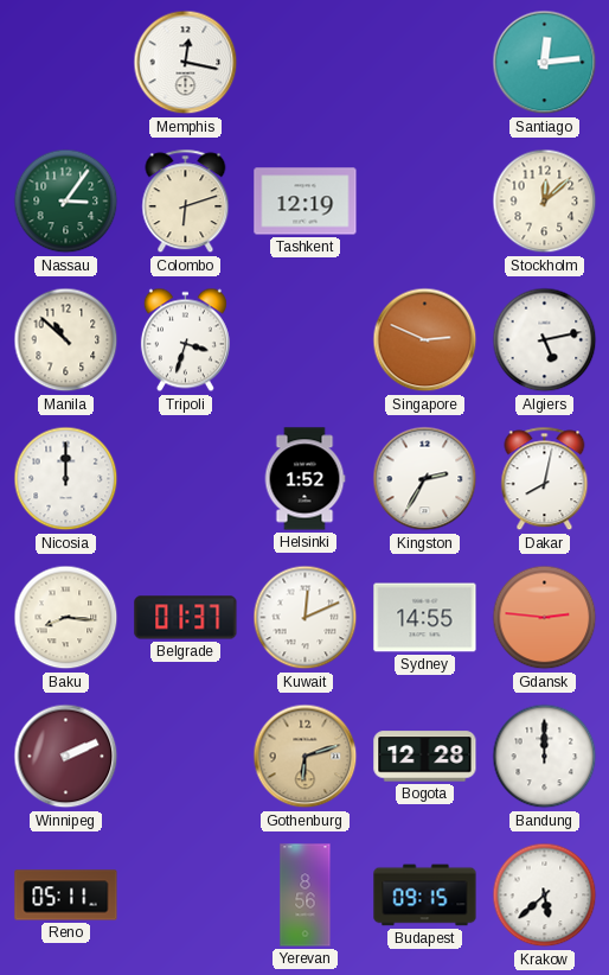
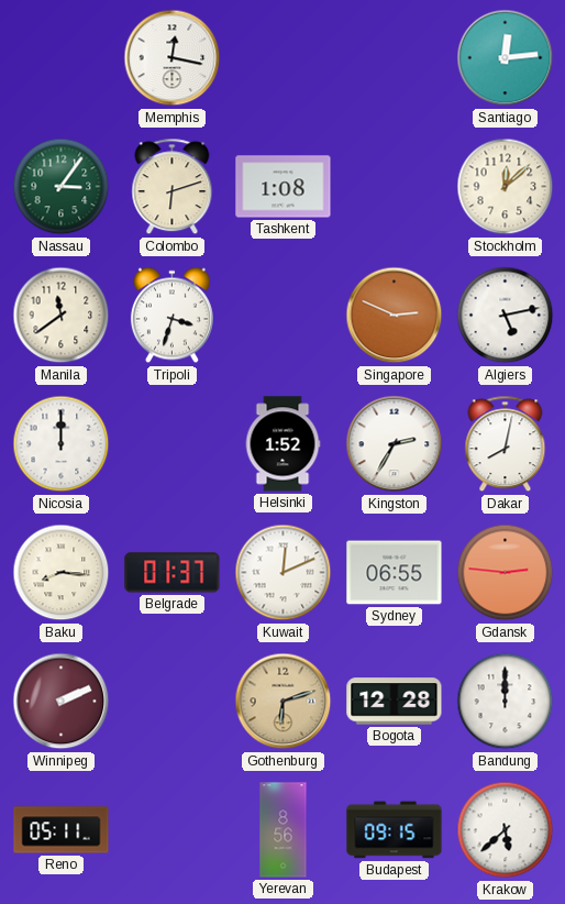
Tashkent: 12:19 -> 1:08
Manila: 10:52 -> 11:39
Sydney: 14:55 -> 06:55
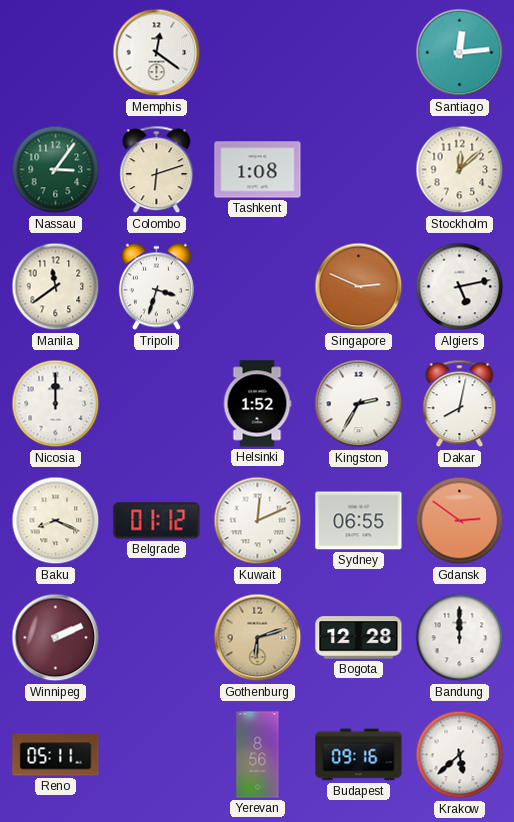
Memphis: 12:17 -> 12:21
Baku: 8:16 -> 8:19
Belgrade: 01:37 -> 01:12
Gdansk: 2:46 -> 2:51
Budapest: 09:15 -> 09:16
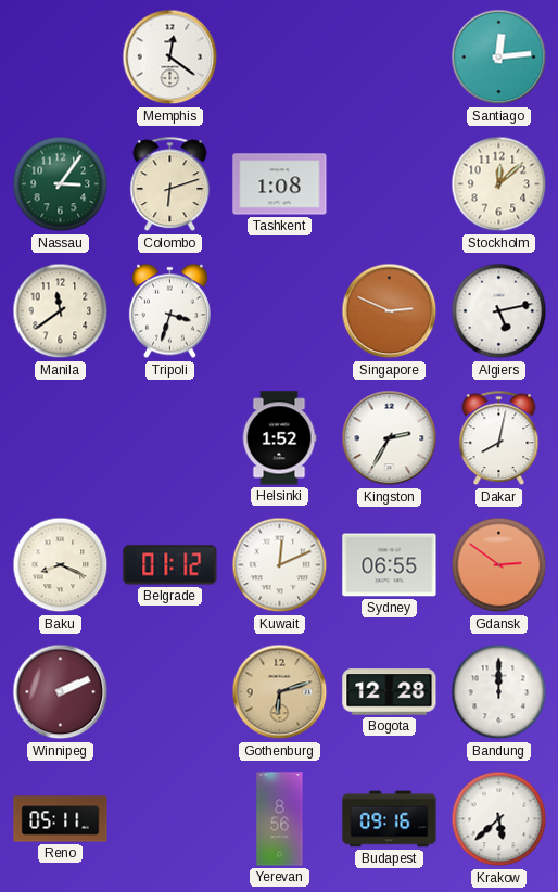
Nicosia: 12:00 -> none
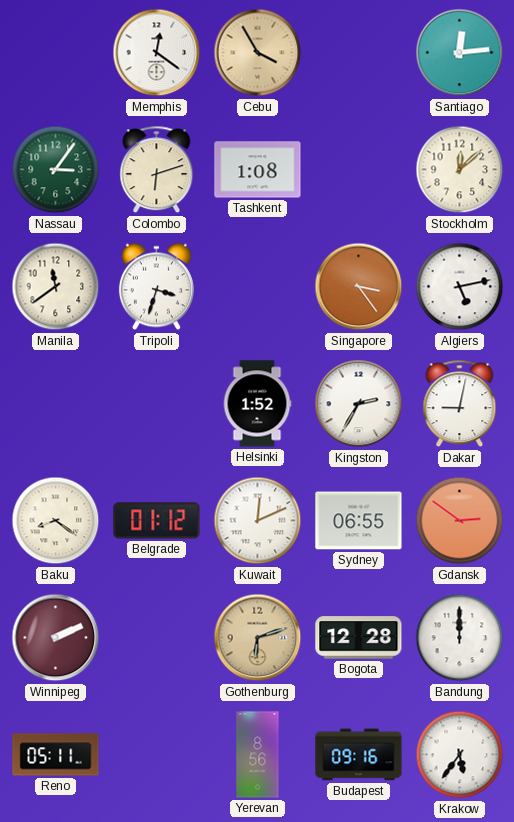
Cebu: none -> 3:55
Singapore: 2:49 -> 3:24
Dakar: 8:02 -> 9:02
Baku: 8:19 -> 8:21
Krakow: 5:38 -> 5:36
